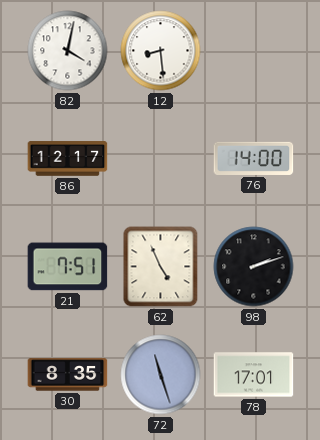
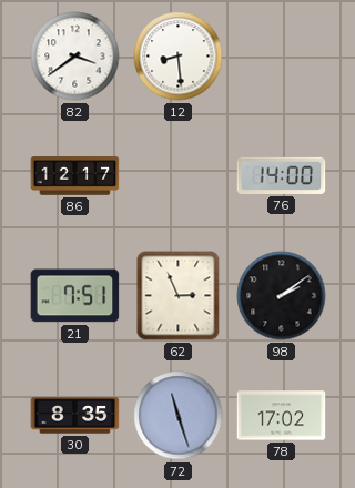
82: 4:02 -> 3:39
62: 4:56 -> 2:56
98: 2:12 -> 2:09
78: 17:01 -> 17:02
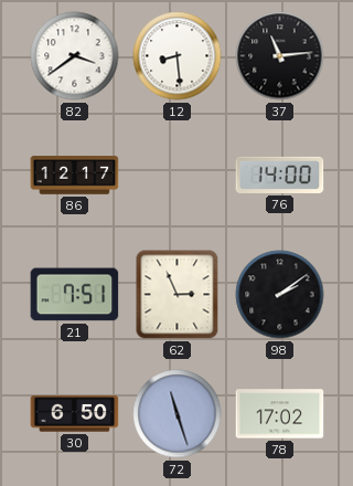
37: none -> 11:14
30: 8:35 -> 6:50
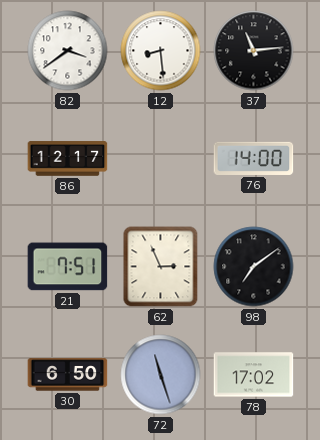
98: 2:09 -> 7:09
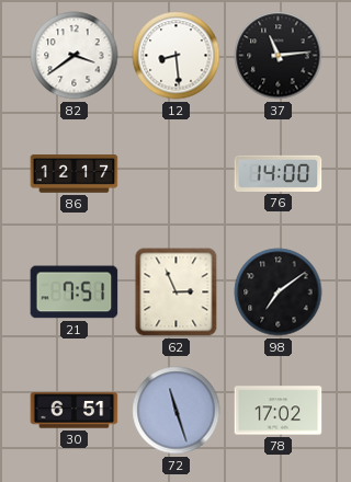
30: 6:50 -> 6:51
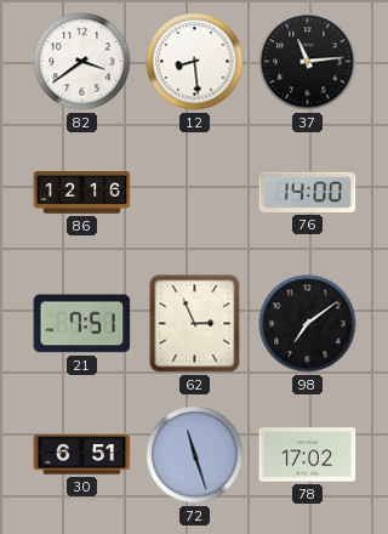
86: 12:17 -> 12:16
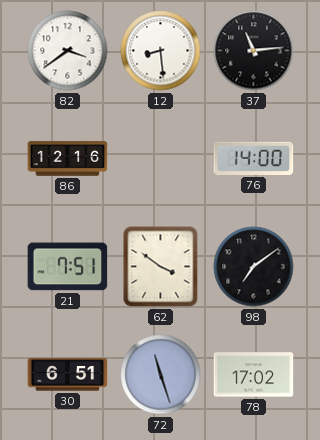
62: 2:56 -> 3:51
